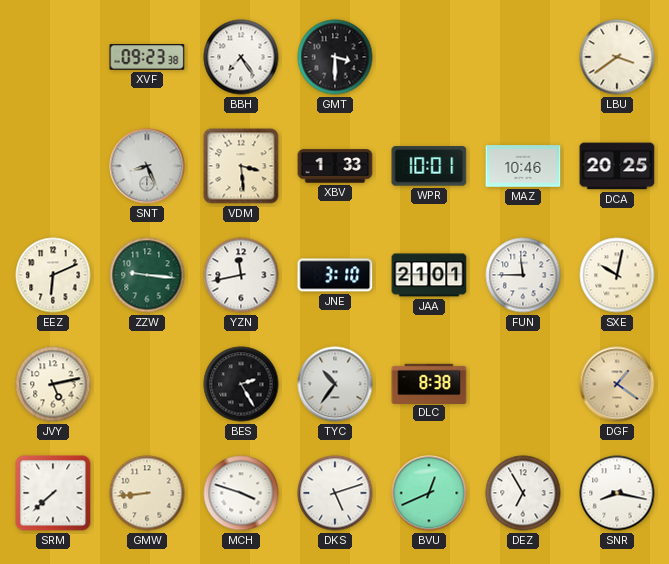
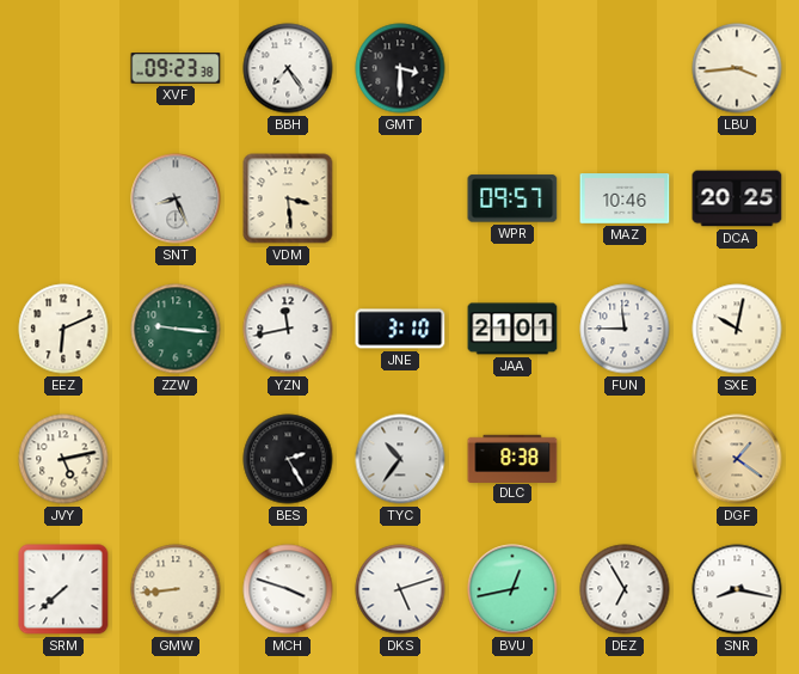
LBU: 3:39 -> 3:44
XBV: 1:33 -> none
WPR: 10:01 -> 09:57
BVU: 12:41 -> 12:43
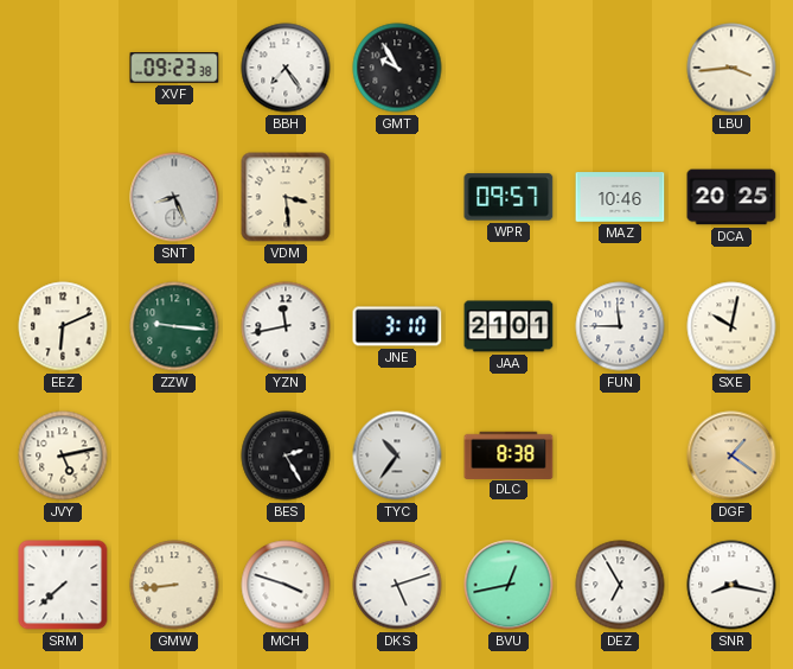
GMT: 3:30 -> 9:55
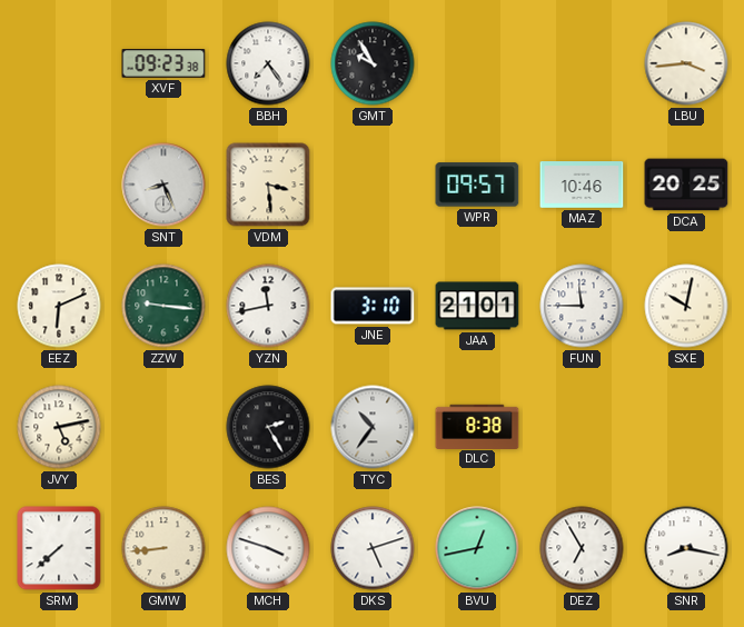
DGF: 1:21 -> none
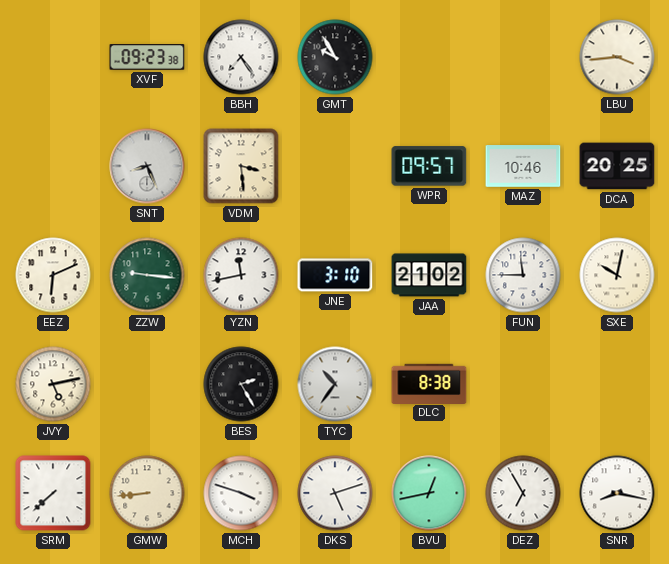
JAA: 21:01 -> 21:02
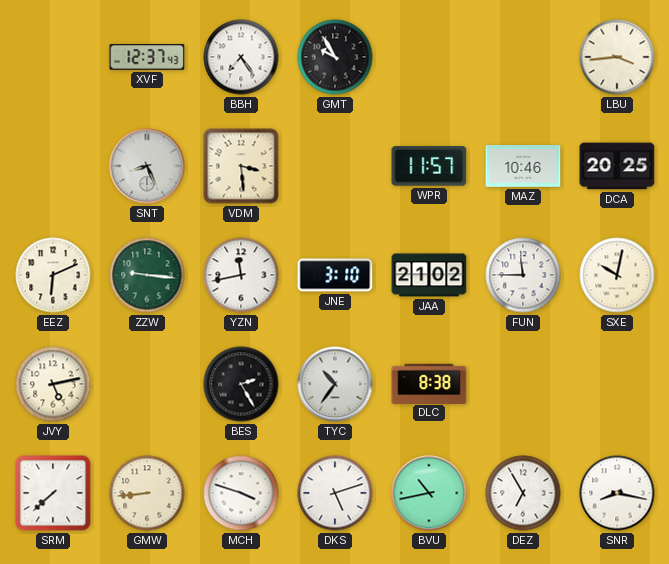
XVF: 09:23 -> 12:37
WPR: 09:57 -> 11:57
BVU: 12:43 -> 10:43
